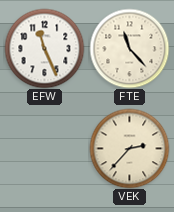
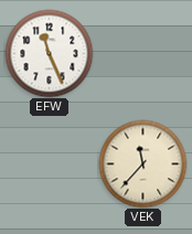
FTE: 11:23 -> none
VEK: 2:37 -> 11:37
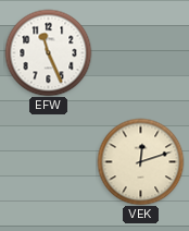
VEK: 11:37 -> 12:12
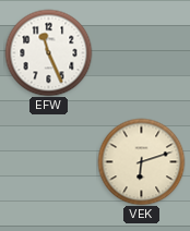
VEK: 12:12 -> 6:12
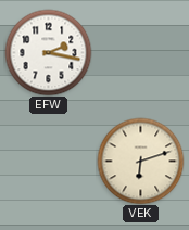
EFW: 11:26 -> 2:17
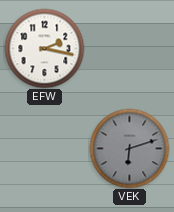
VEK dial: cream -> grey
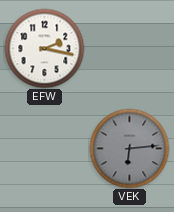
VEK: 6:12 -> 6:14
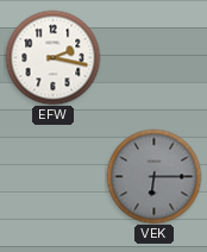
VEK: 6:14 -> 6:15
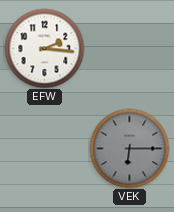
EFW: 2:17 -> 2:16
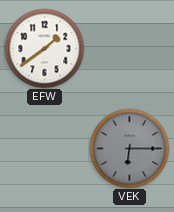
EFW: 2:16 -> 1:39
